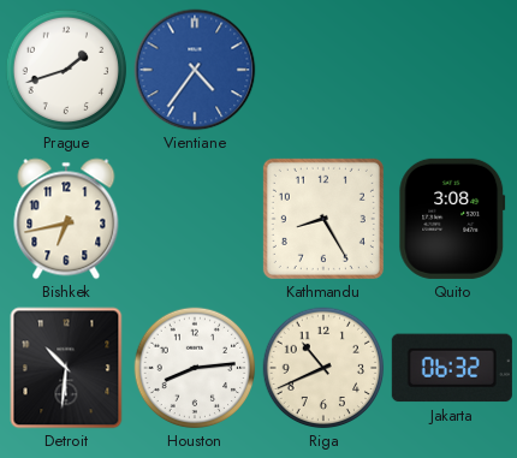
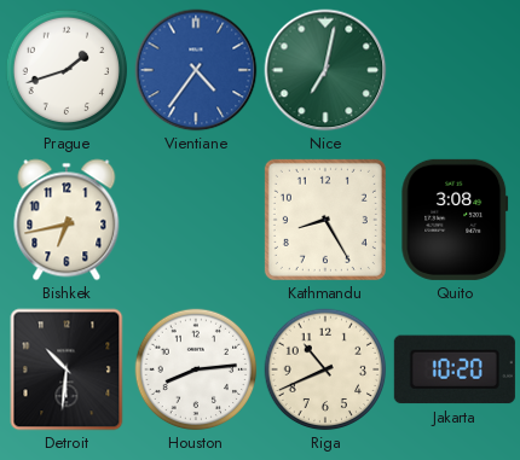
Nice: none -> 7:02
Jakarta: 06:32 -> 10:20
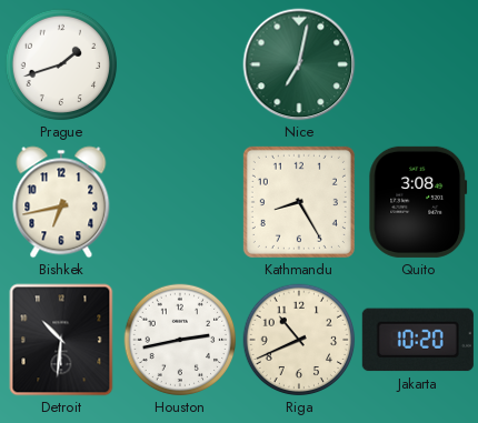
Vientiane: 4:36 -> none
Houston: 8:14 -> 2:43
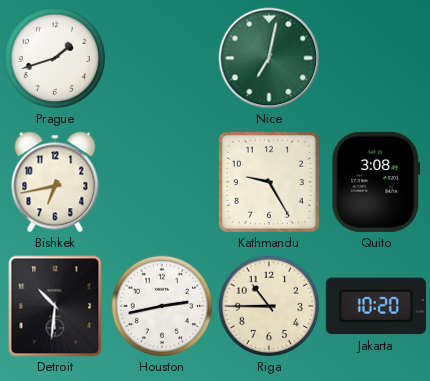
Kathmandu: 8:25 -> 9:25
Riga: 10:41 -> 10:45
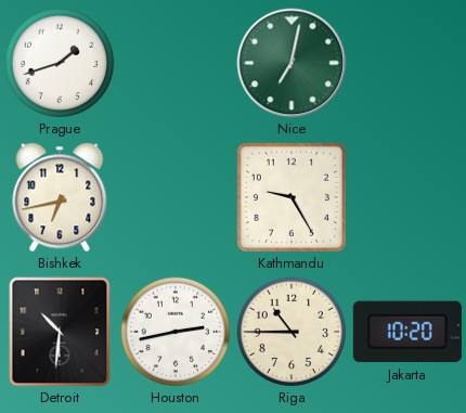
Quito: 3:08 -> none
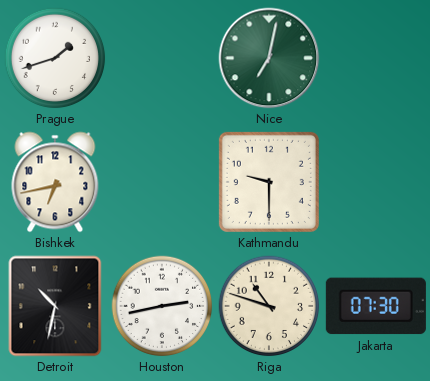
Kathmandu: 9:25 -> 9:30
Detroit: 10:31 -> 10:32
Riga: 10:45 -> 10:48
Jakarta: 10:20 -> 07:30
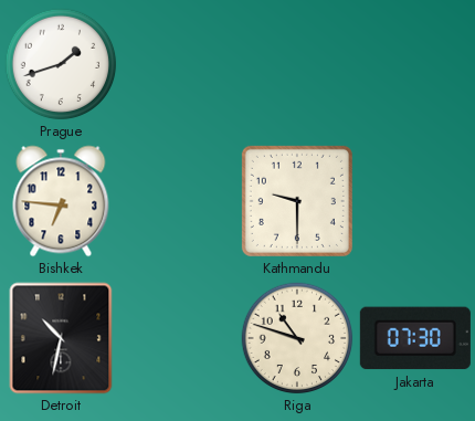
Nice: 7:02 -> none
Bishkek: 6:43 -> 6:46
Houston: 2:43 -> none
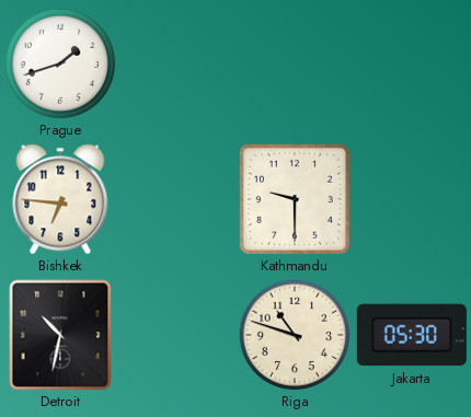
Jakarta: 07:30 -> 05:30
